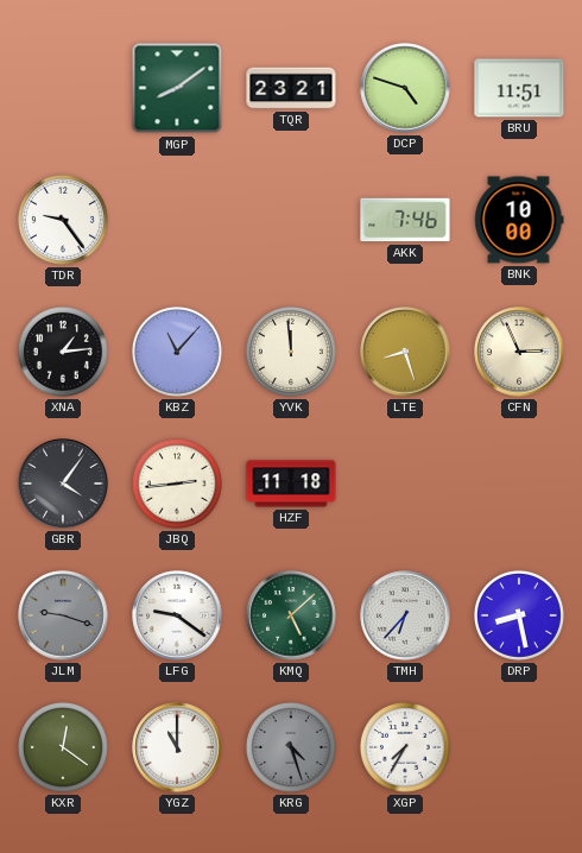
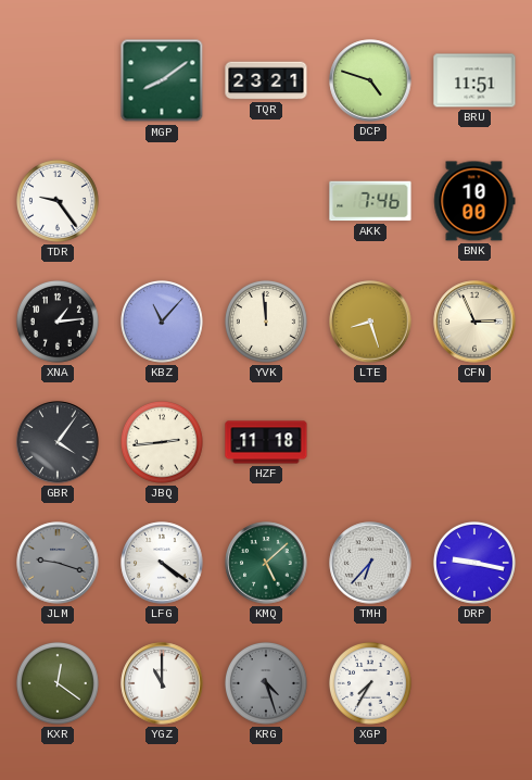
LFG: 9:21 -> 4:21
DRP: 8:28 -> 9:17
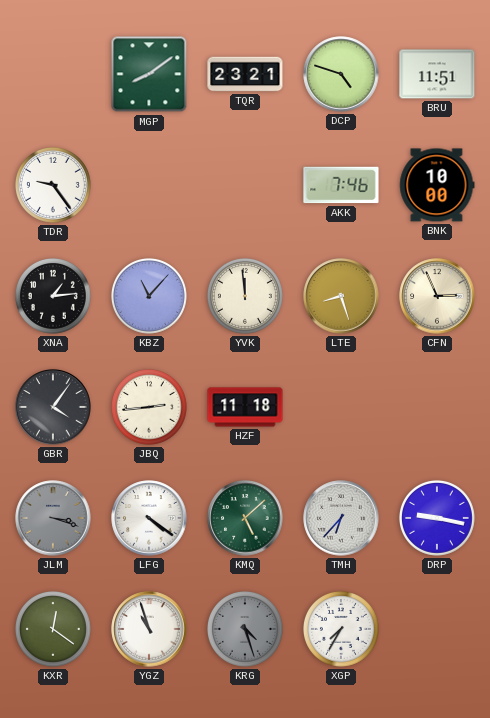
JLM: 9:18 -> 3:18
YGZ: 11:00 -> 10:57
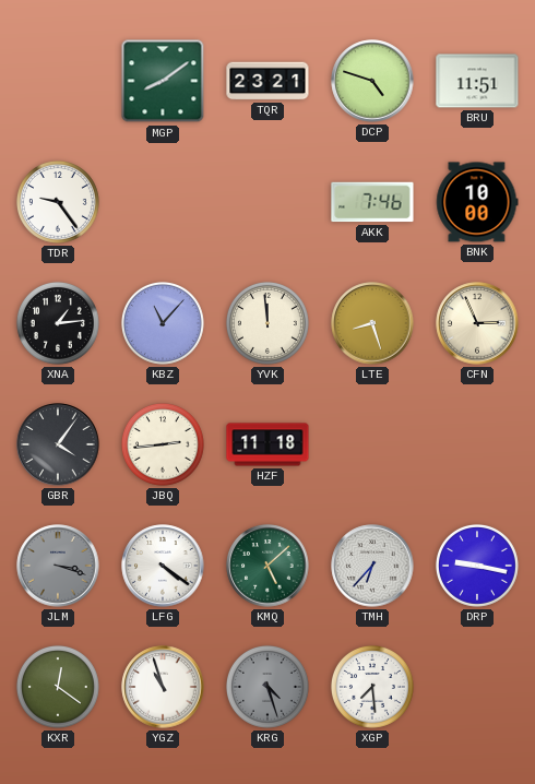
XGP: 7:35 -> 7:29
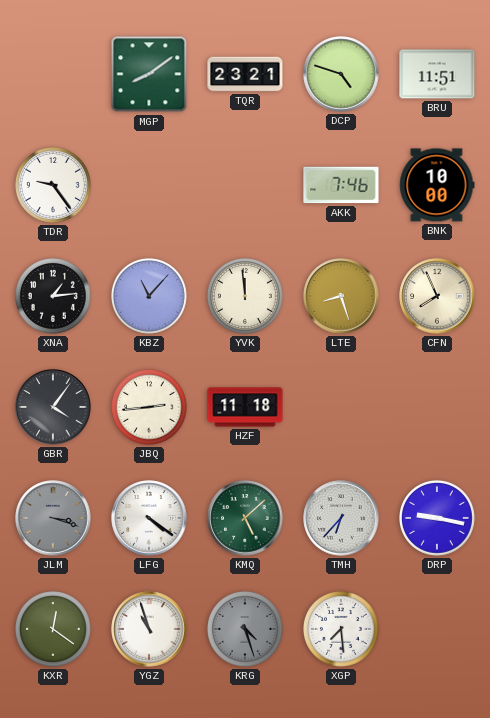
CFN: 2:56 -> 7:56
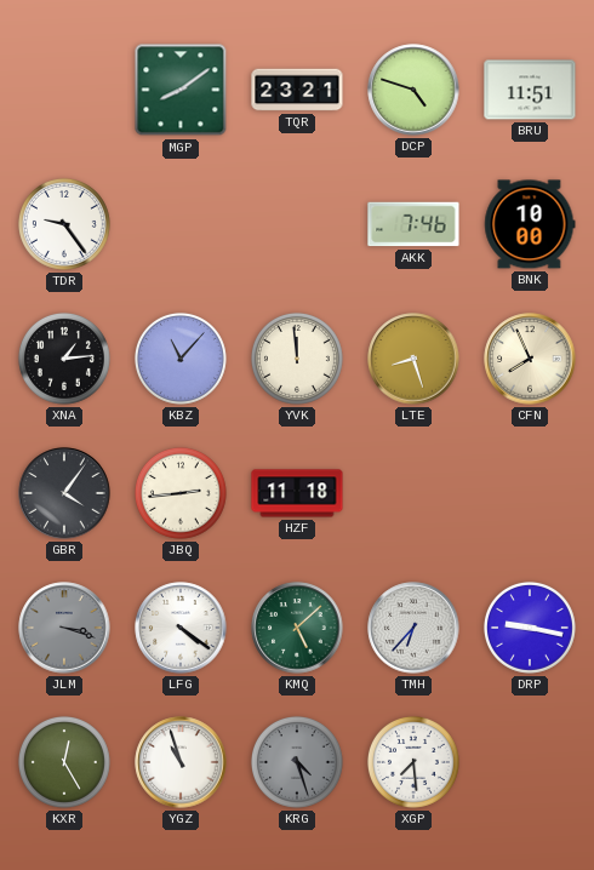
KXR: 12:21 -> 12:25
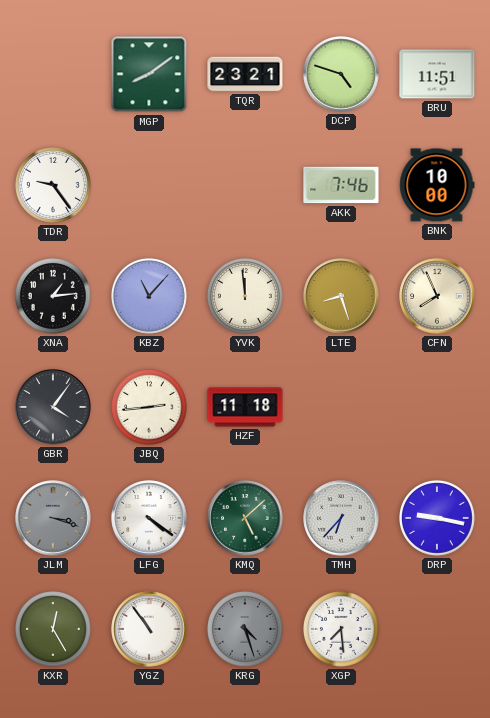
YGZ: 10:57 -> 10:54
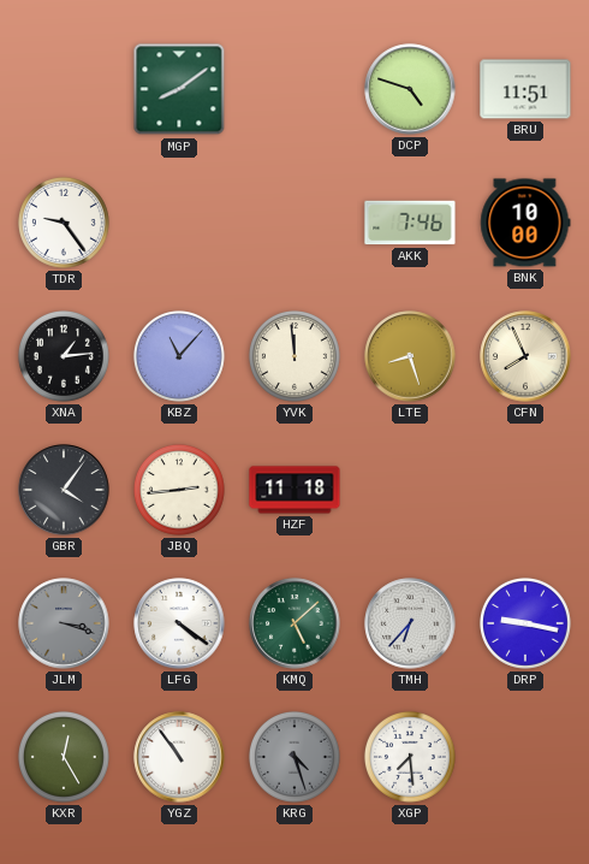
TQR: 23:21 -> none
